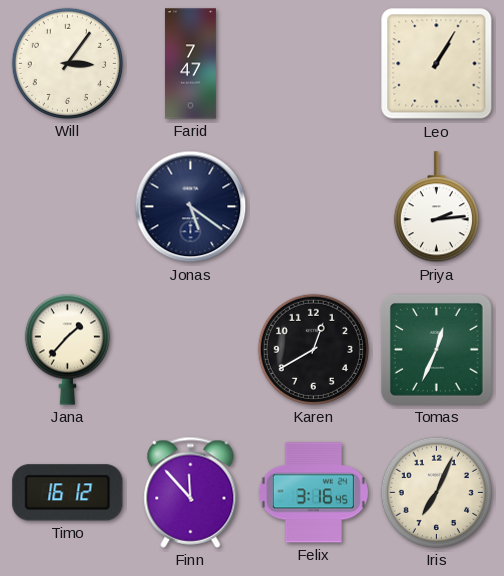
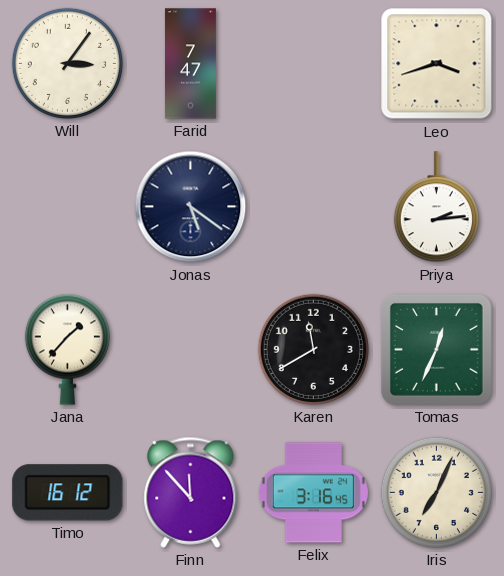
Leo: 1:05 -> 3:42
Karen: 12:40 -> 11:40
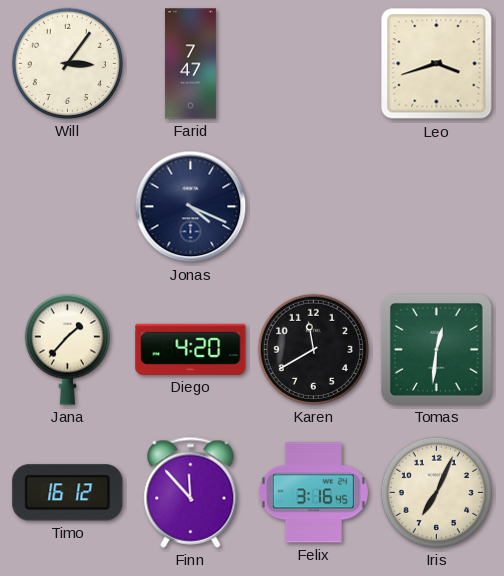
Jonas: 5:21 -> 4:19
Priya: 2:14 -> none
Diego: none -> 4:20
Tomas: 12:34 -> 12:31
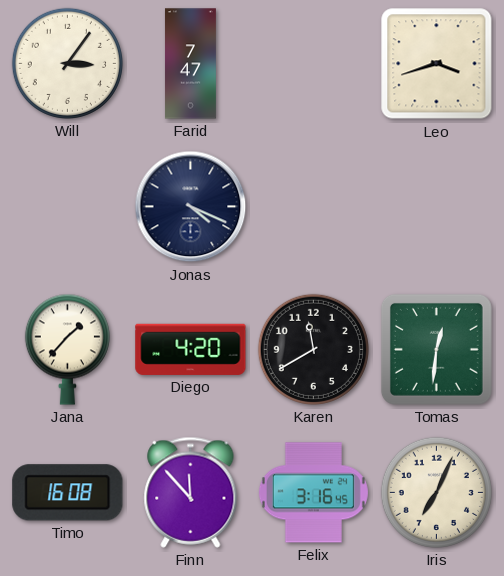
Timo: 16:12 -> 16:08
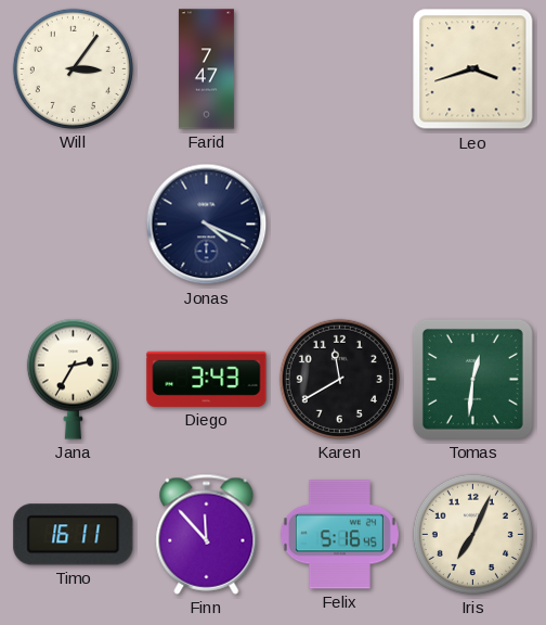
Jana: 1:37 -> 2:35
Diego: 4:20 -> 3:43
Timo: 16:08 -> 16:11
Felix: 3:16 -> 5:16
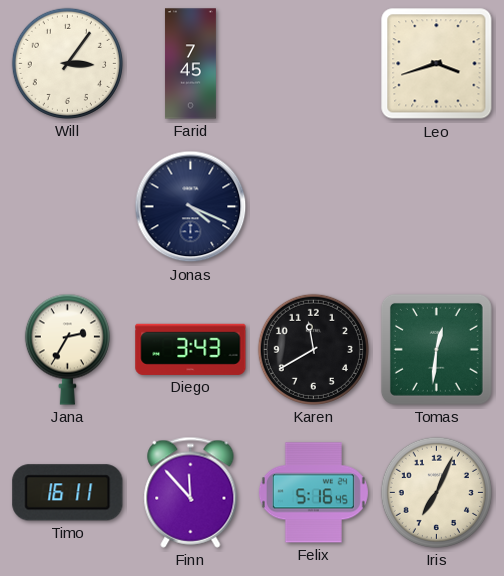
Farid: 7:47 -> 7:45
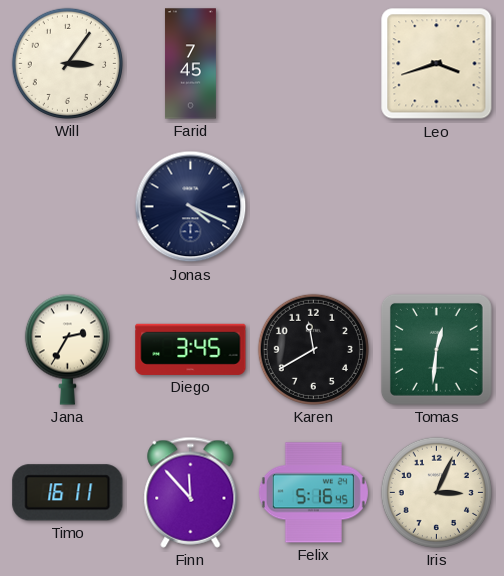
Diego: 3:43 -> 3:45
Iris: 7:04 -> 3:04
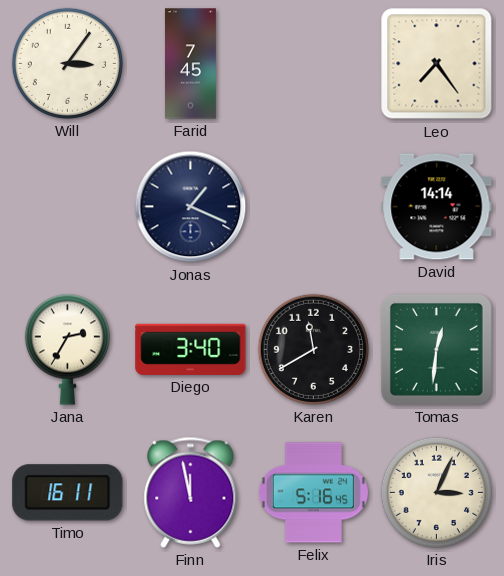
Leo: 3:42 -> 7:24
Jonas: 4:19 -> 1:19
David: none -> 14:14
Diego: 3:45 -> 3:40
Finn: 11:53 -> 11:58
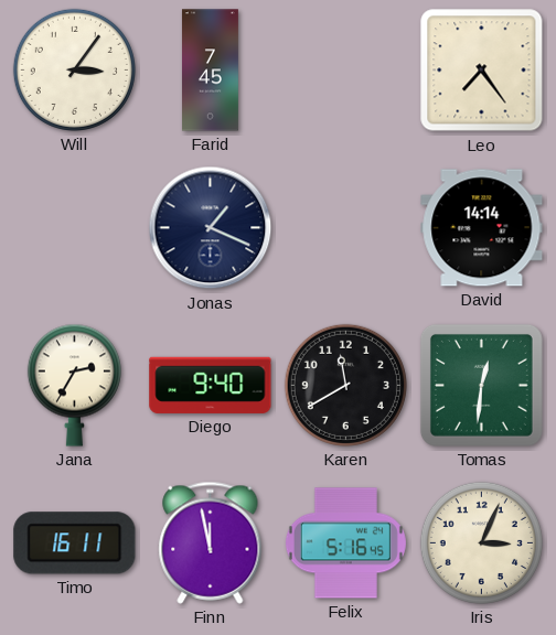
Diego: 3:40 -> 9:40
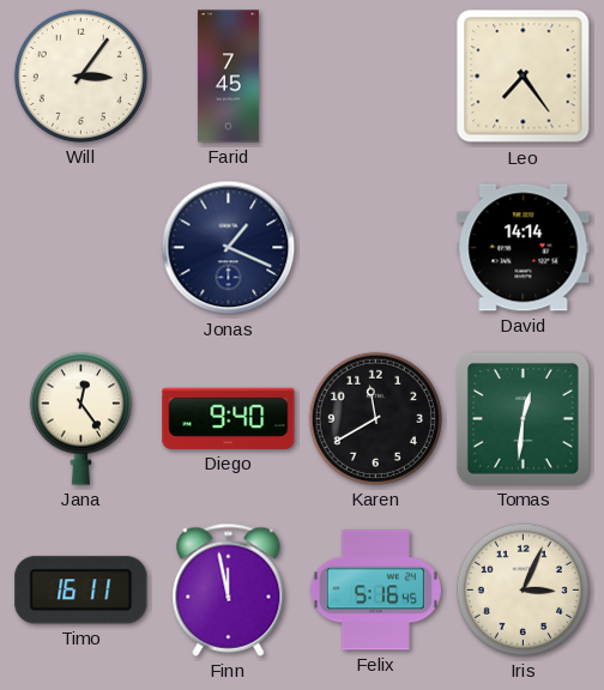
Jana: 2:35 -> 12:24
